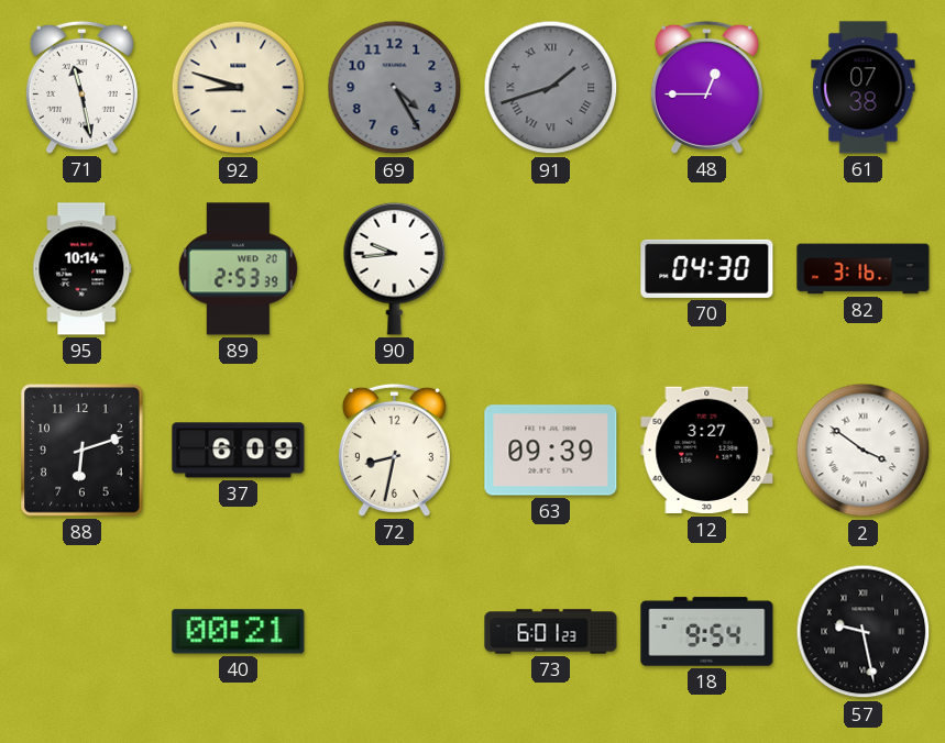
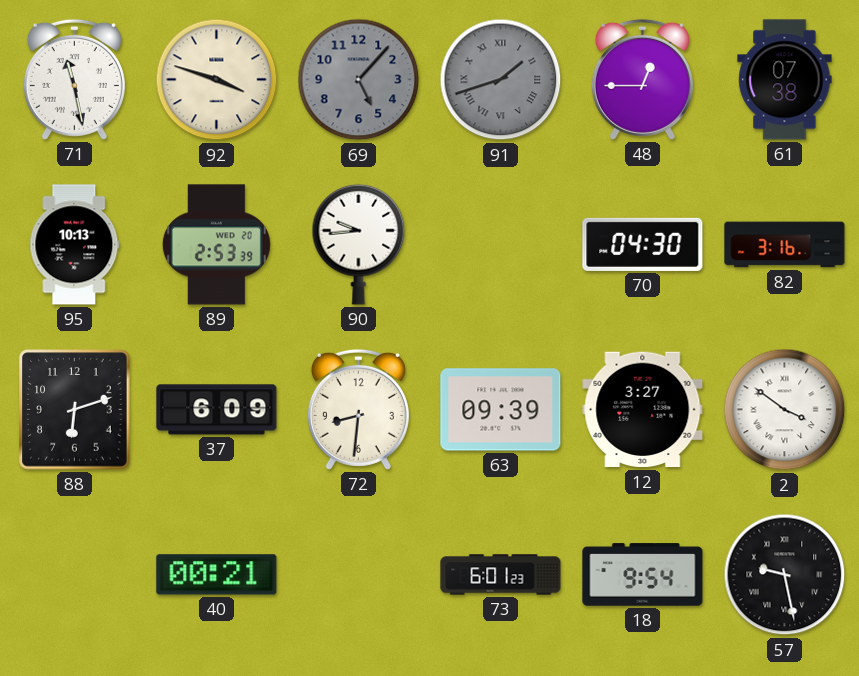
92: 8:48 -> 3:48
69: 4:25 -> 5:07
95: 10:14 -> 10:13
72: 8:32 -> 8:31
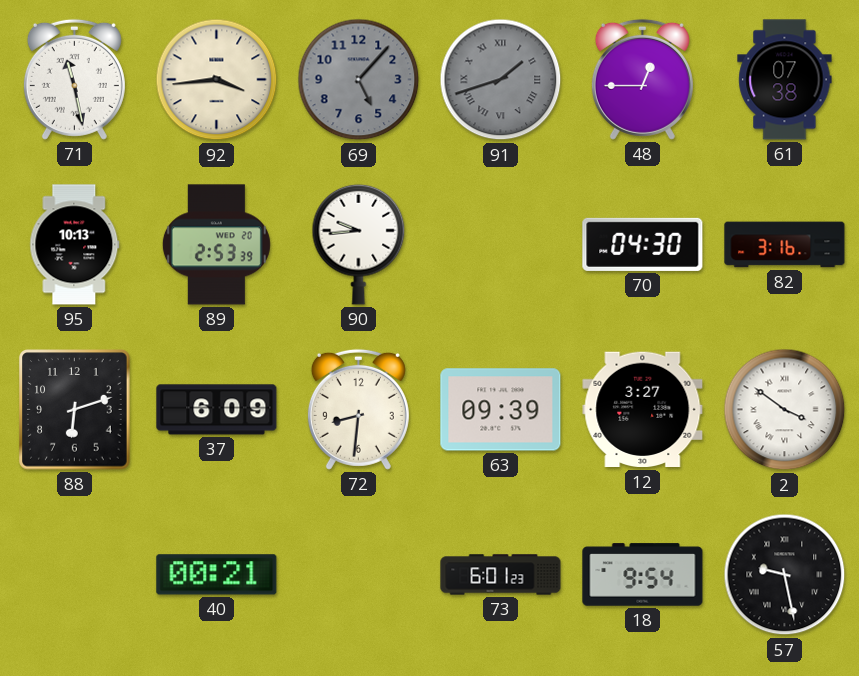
92: 3:48 -> 3:44
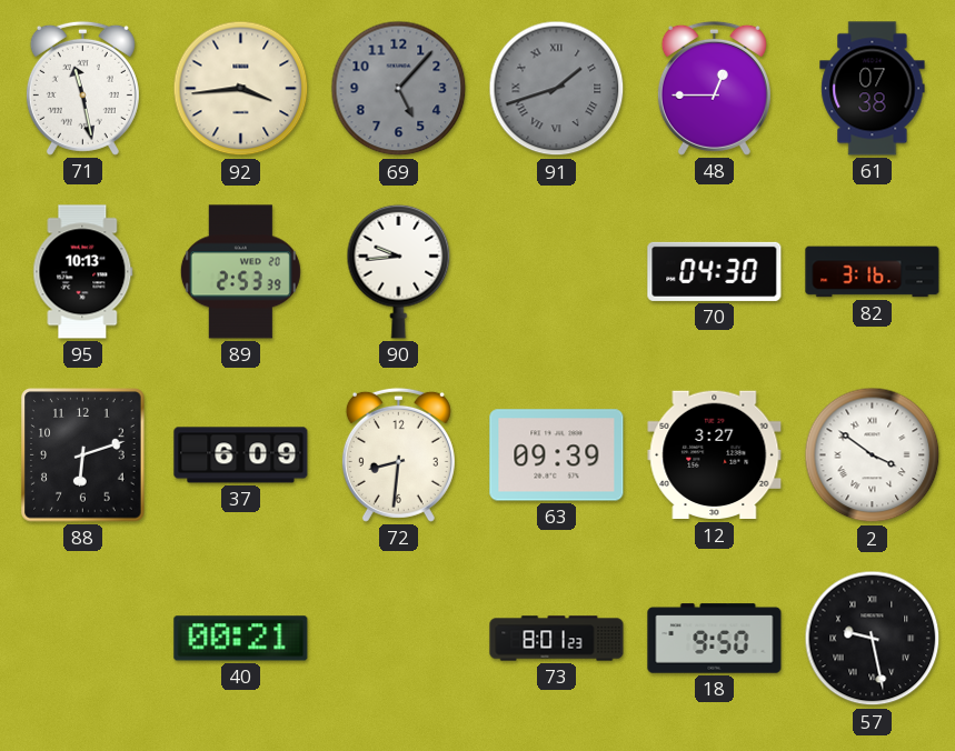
73: 6:01 -> 8:01
18: 9:54 -> 9:50
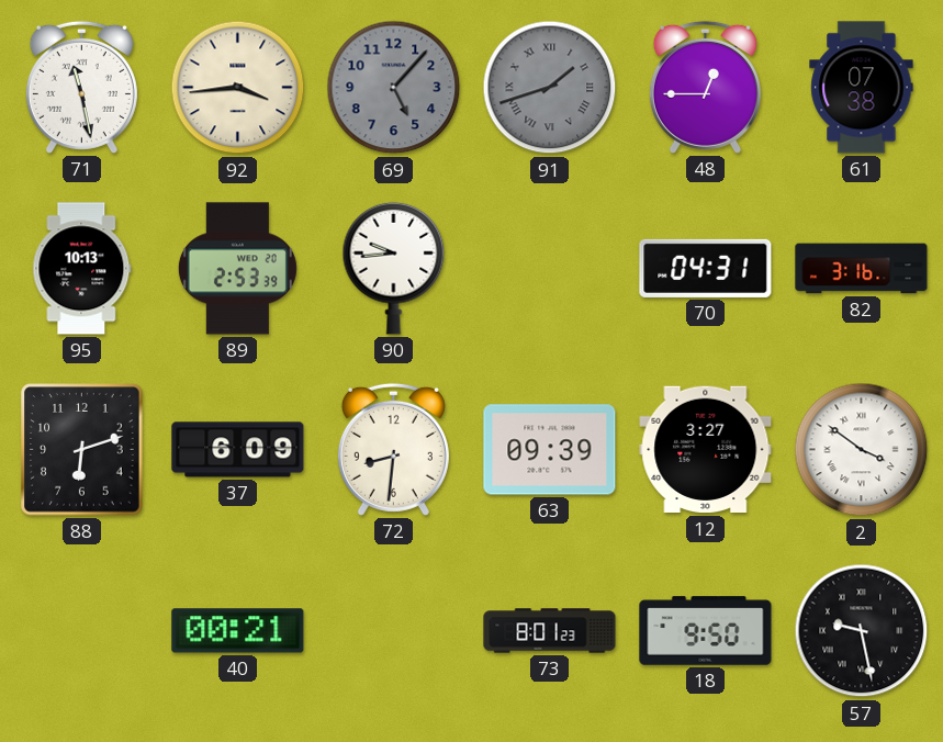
70: 04:30 -> 04:31
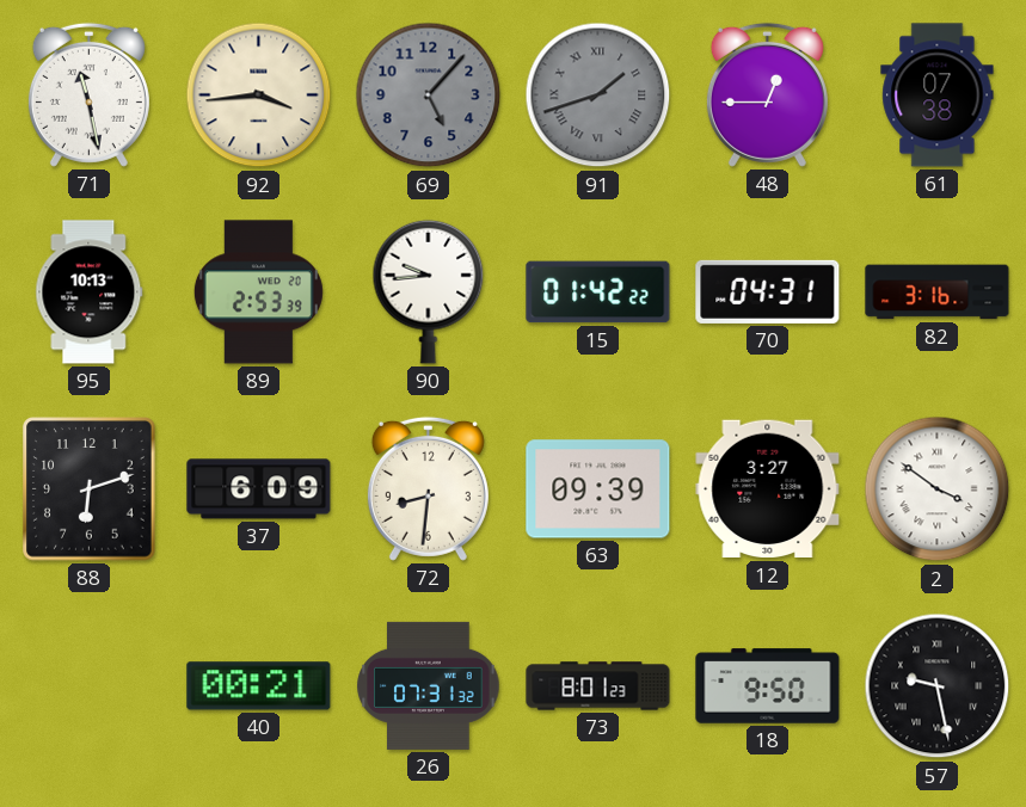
15: none -> 01:42
26: none -> 07:31
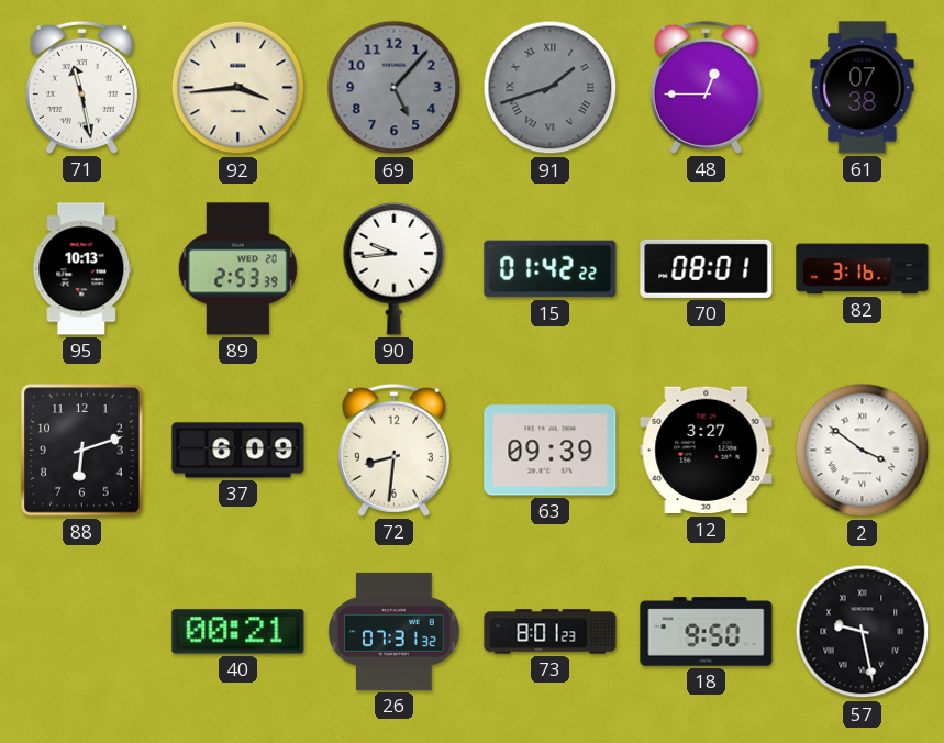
70: 04:31 -> 08:01
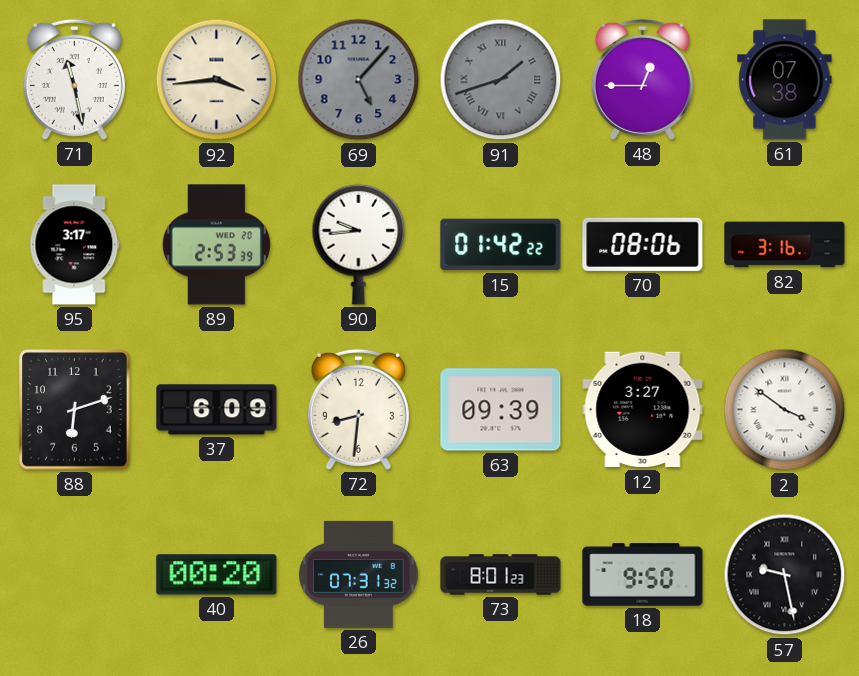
95: 10:13 -> 3:17
70: 08:01 -> 08:06
40: 00:21 -> 00:20
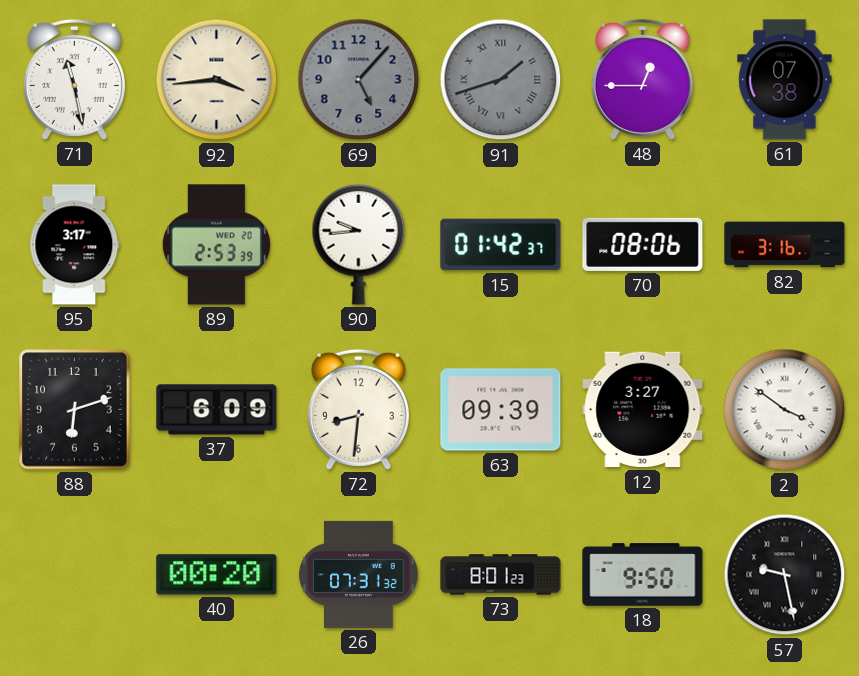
15: 01:42:22 -> 01:42:37
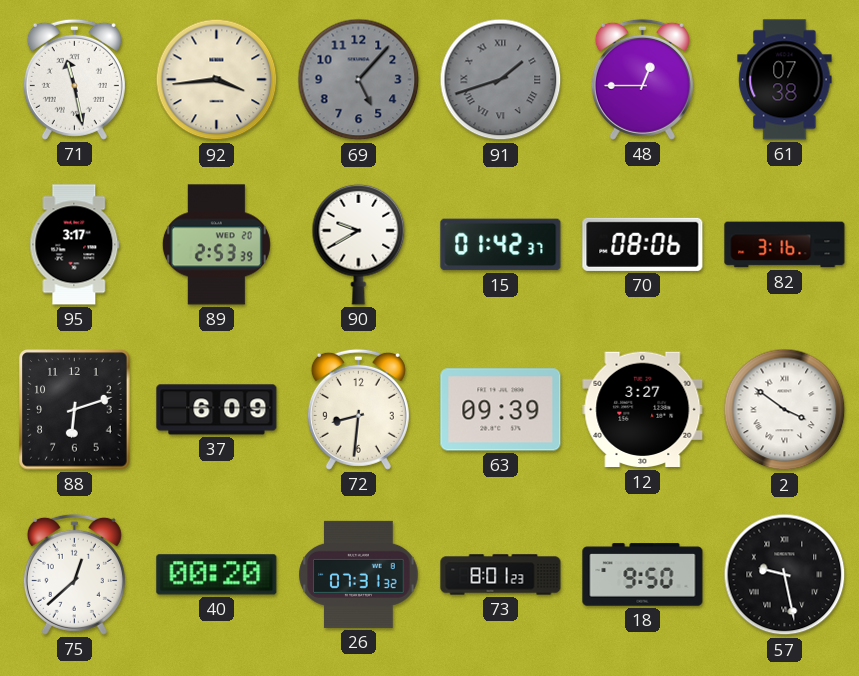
90: 9:44 -> 9:40
75: none -> 12:38
